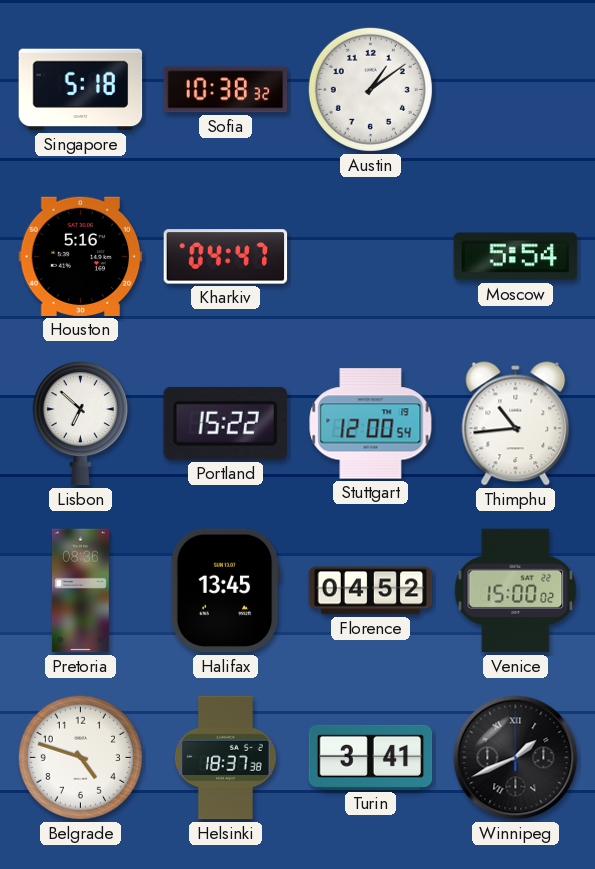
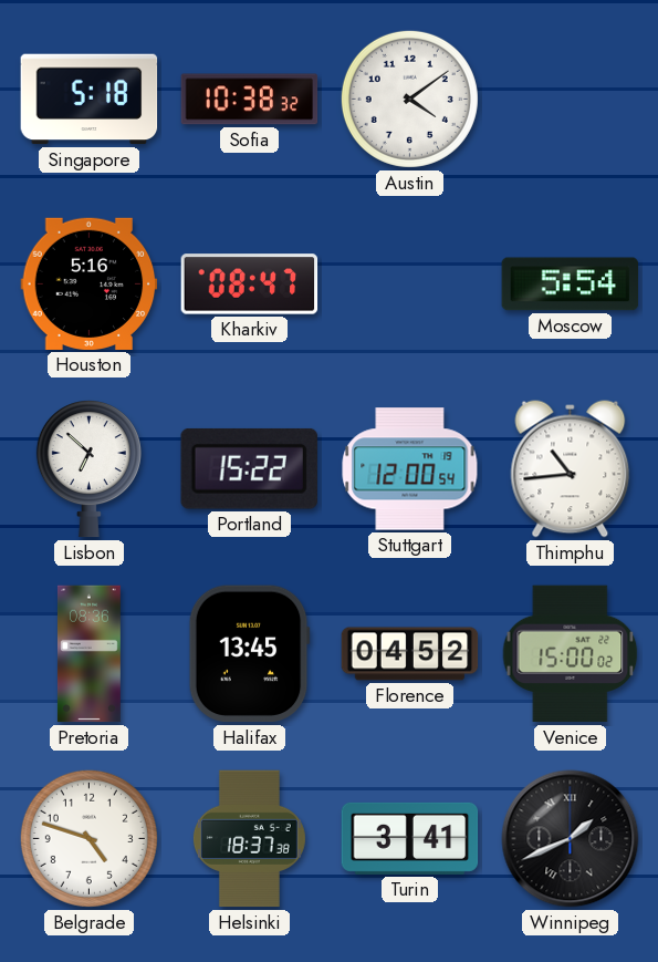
Austin: 1:09 -> 4:09
Kharkiv: 04:47 -> 08:47
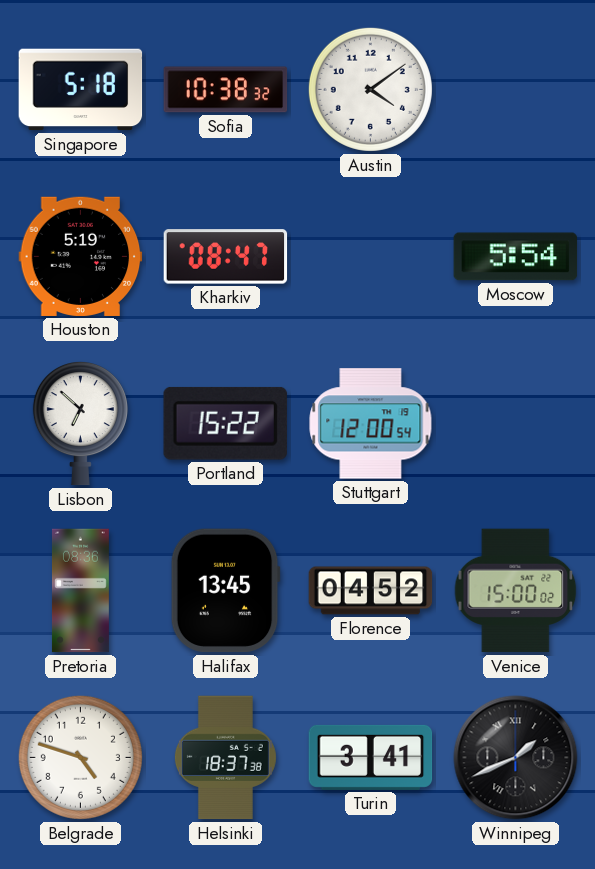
Houston: 5:16 -> 5:19
Thimphu: 10:44 -> none
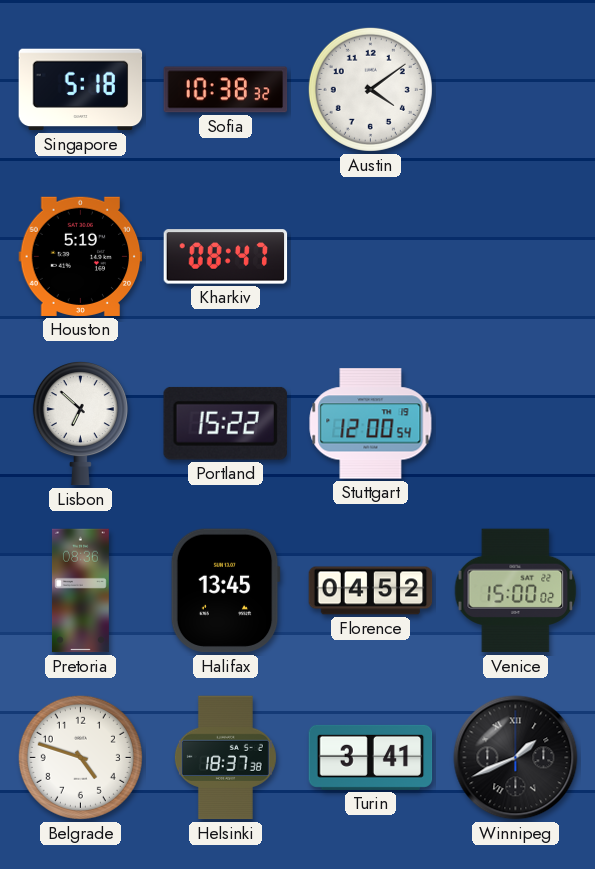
Moscow: 5:54 -> none
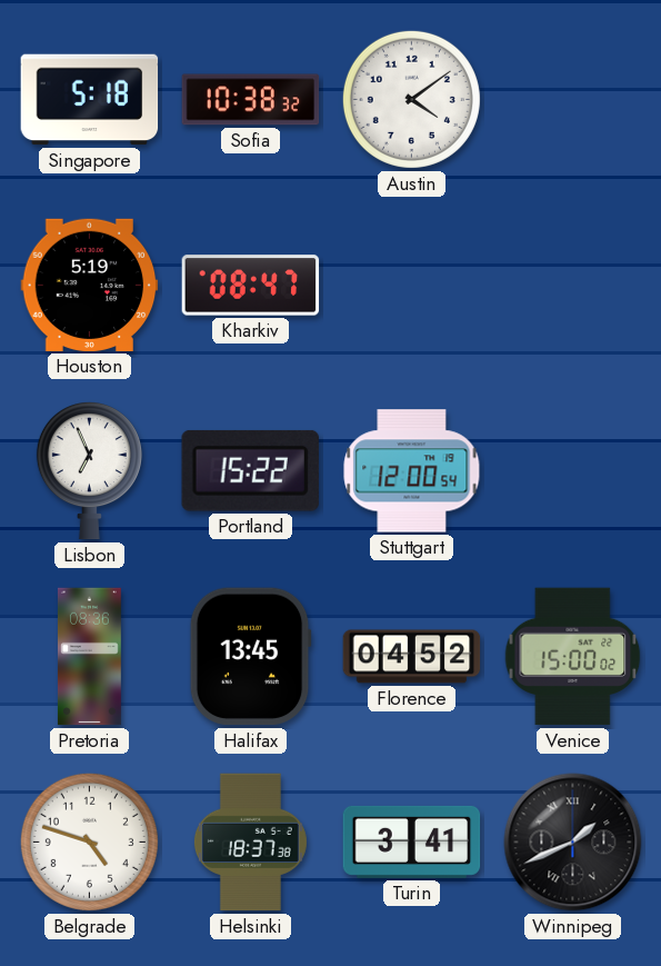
Lisbon: 6:52 -> 6:56
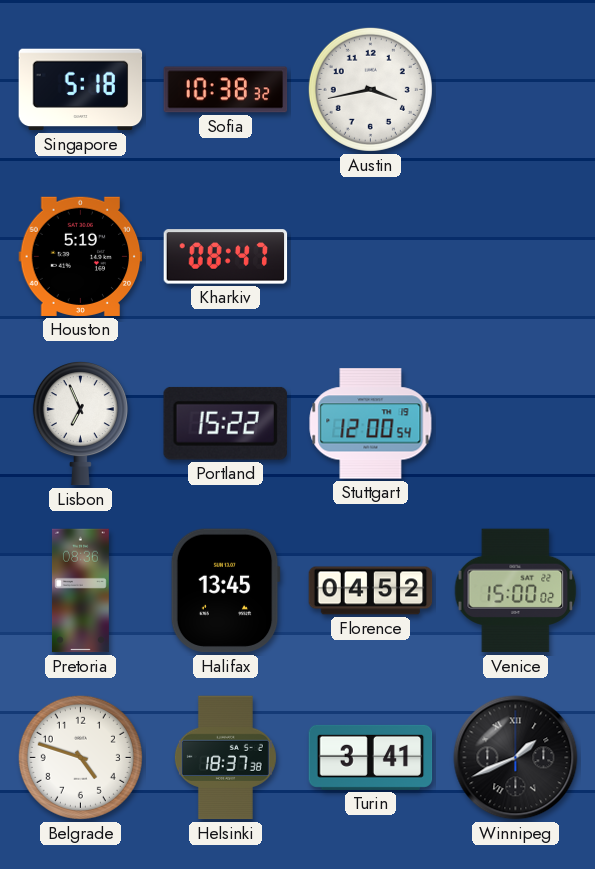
Austin: 4:09 -> 3:43
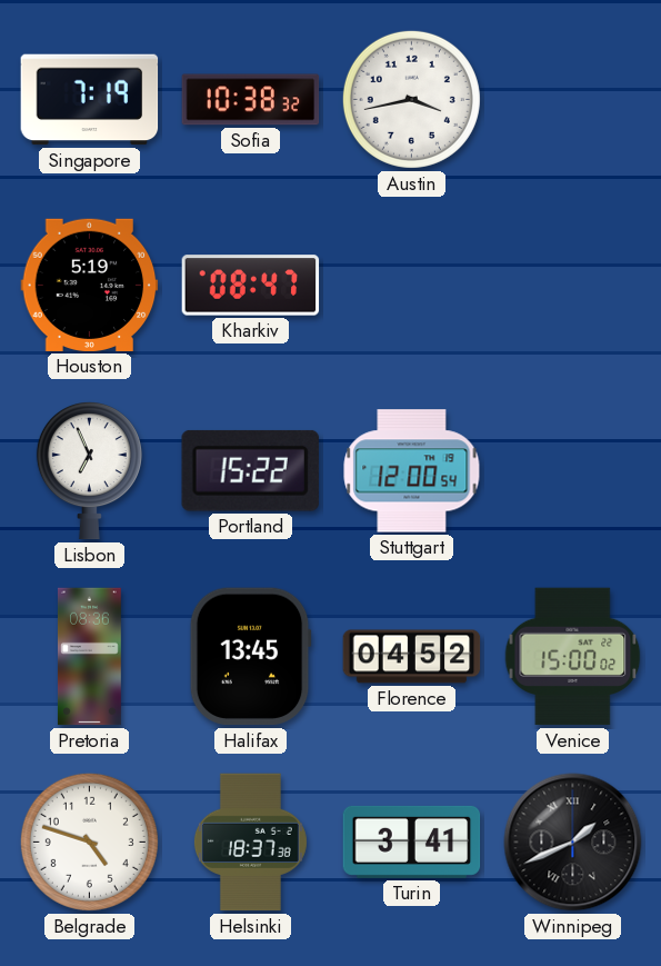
Singapore: 5:18 -> 7:19
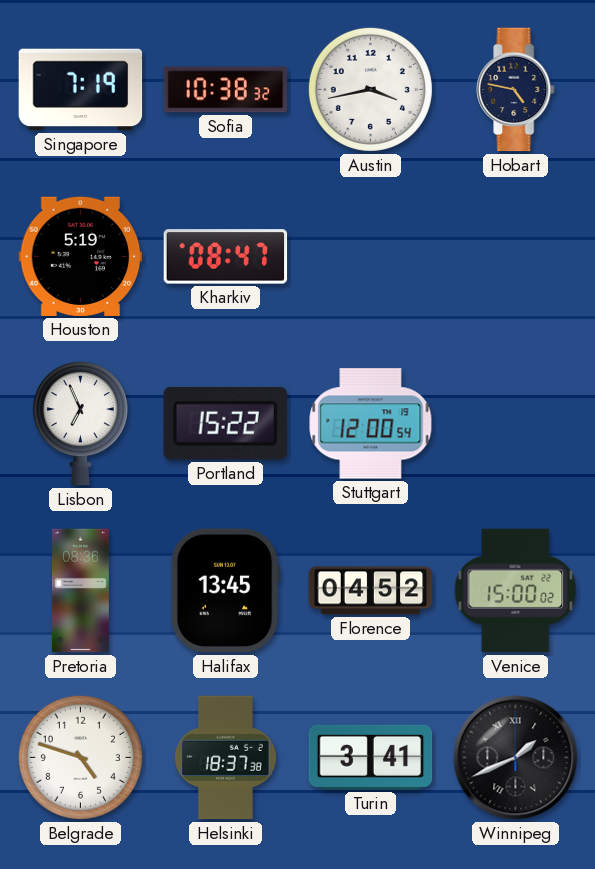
Hobart: none -> 4:47
